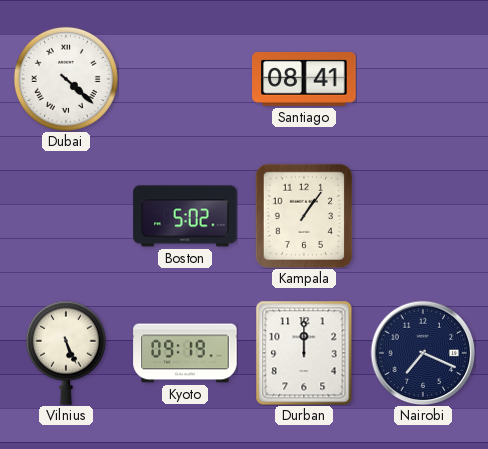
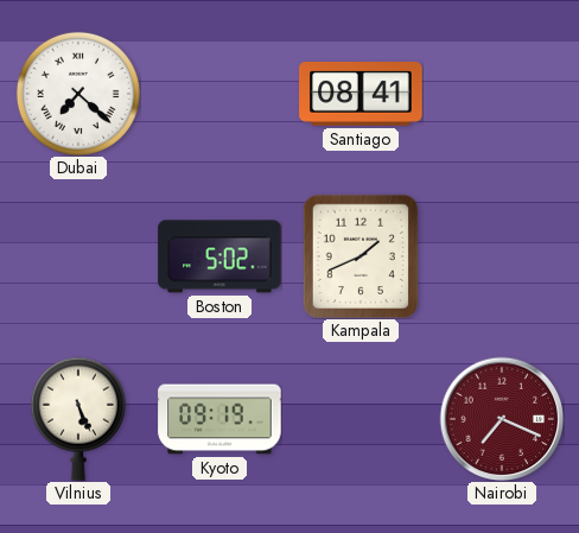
Dubai: 4:22 -> 7:22
Kampala: 1:06 -> 1:41
Durban: 12:00 -> none
Nairobi dial: navy -> burgundy
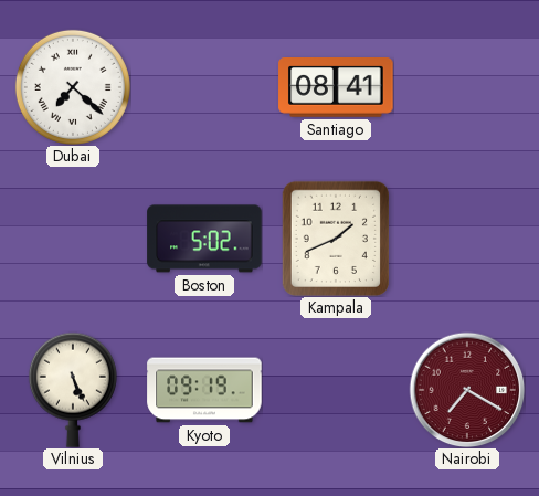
Nairobi: 7:19 -> 7:20
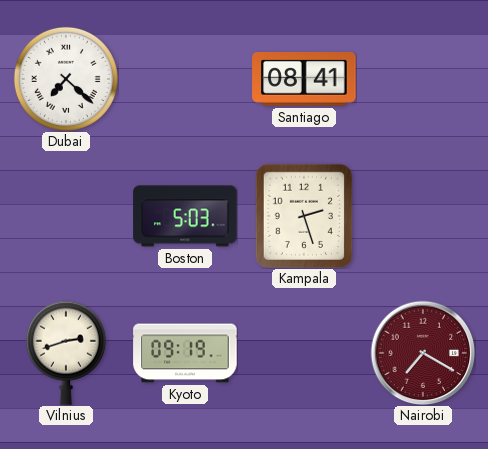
Boston: 5:02 -> 5:03
Kampala: 1:41 -> 2:27
Vilnius: 5:26 -> 2:42
